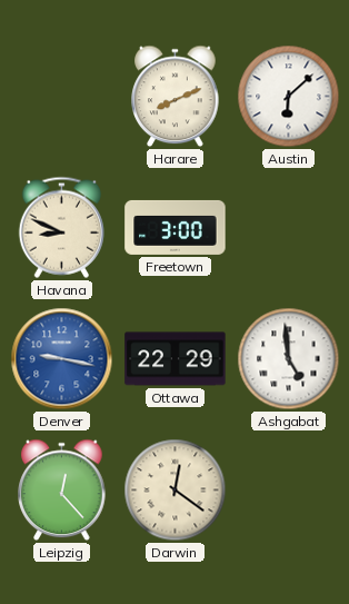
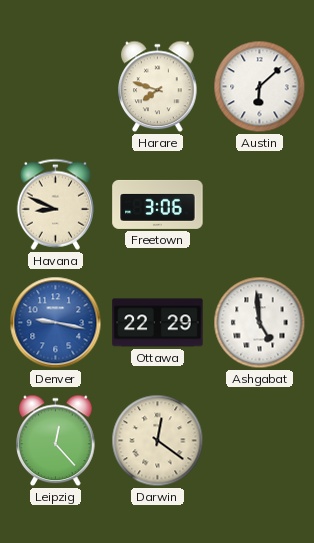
Harare: 8:11 -> 7:48
Freetown: 3:00 -> 3:06
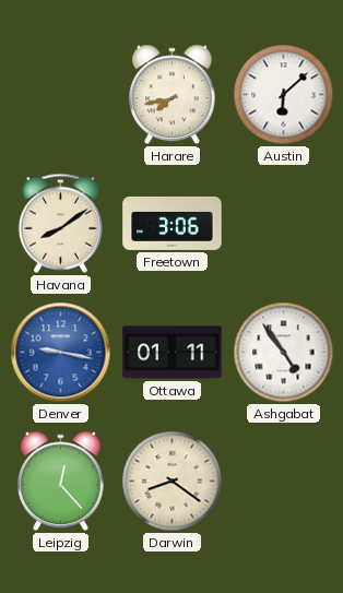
Harare: 7:48 -> 7:43
Havana: 8:49 -> 8:09
Ottawa: 22:29 -> 01:11
Ashgabat: 4:59 -> 4:54
Darwin: 12:21 -> 8:21
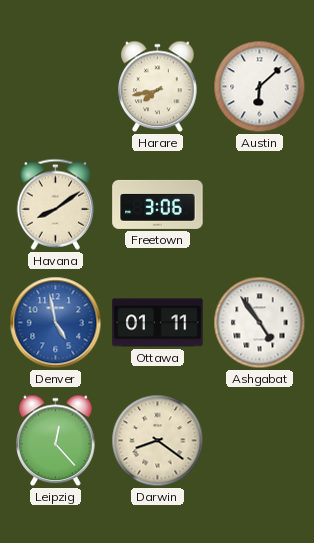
Denver: 9:17 -> 4:58
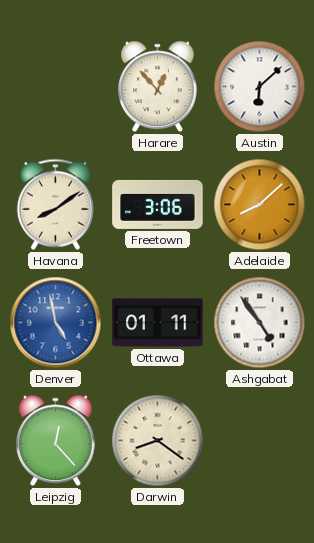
Harare: 7:43 -> 12:53
Adelaide: none -> 8:08
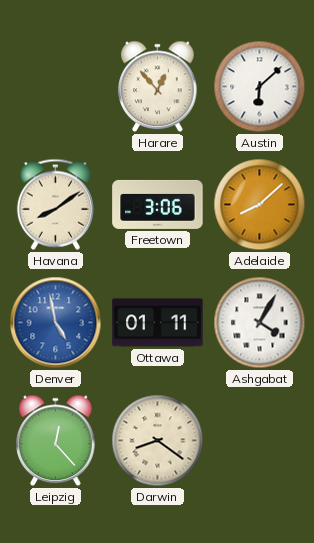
Ashgabat: 4:54 -> 4:05
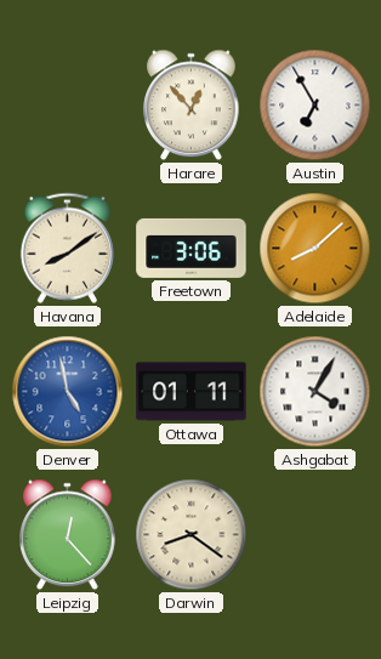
Austin: 6:08 -> 6:55
